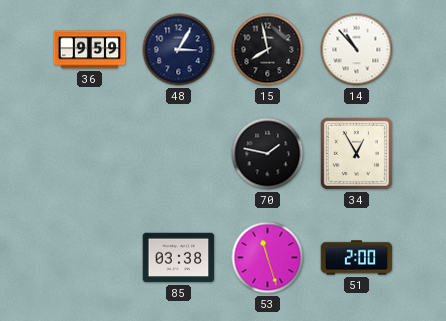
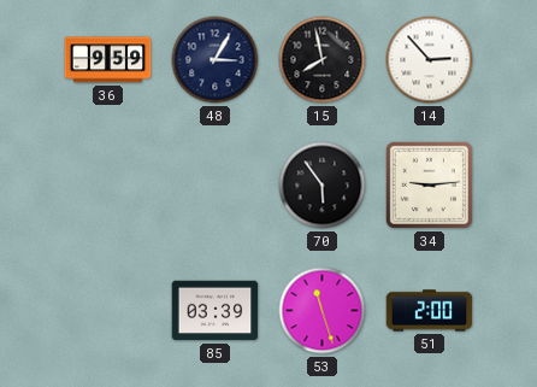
14: 10:53 -> 2:53
70: 1:47 -> 5:54
34: 12:55 -> 9:14
85: 03:38 -> 03:39
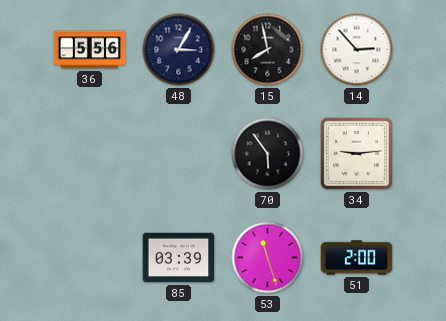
36: 9:59 -> 5:56
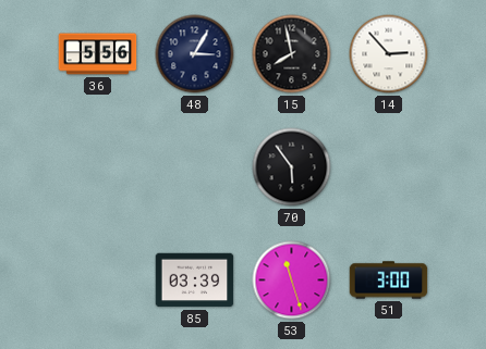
34: 9:14 -> none
51: 2:00 -> 3:00
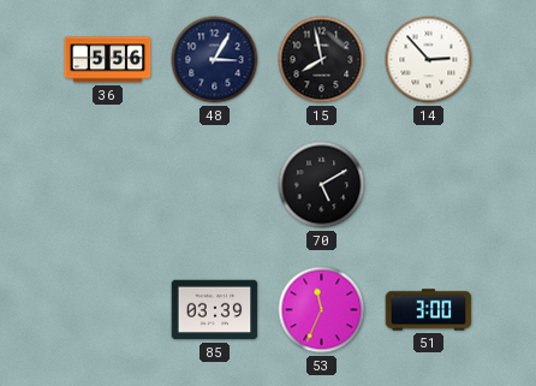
70: 5:54 -> 5:10
53: 11:27 -> 11:34
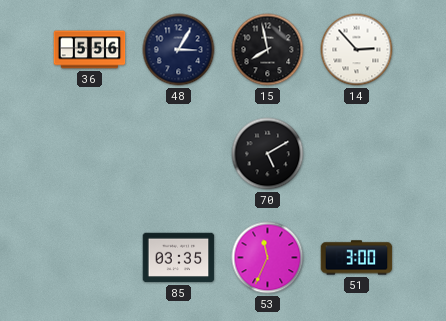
85: 03:39 -> 03:35
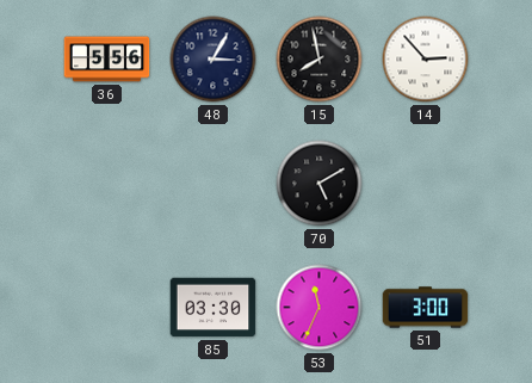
85: 03:35 -> 03:30
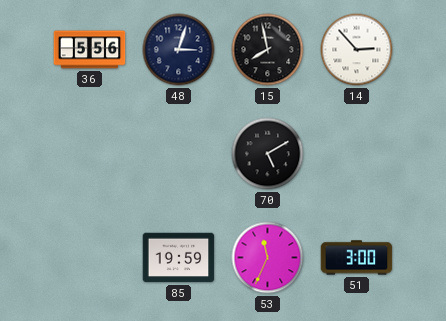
48: 3:05 -> 3:03
85: 03:30 -> 19:59
